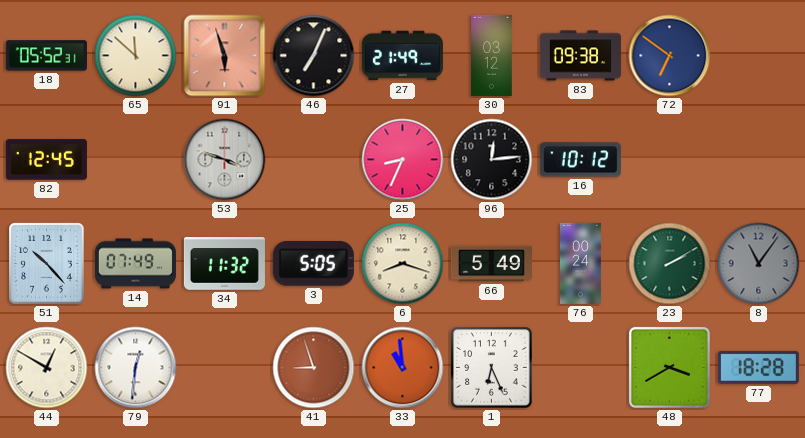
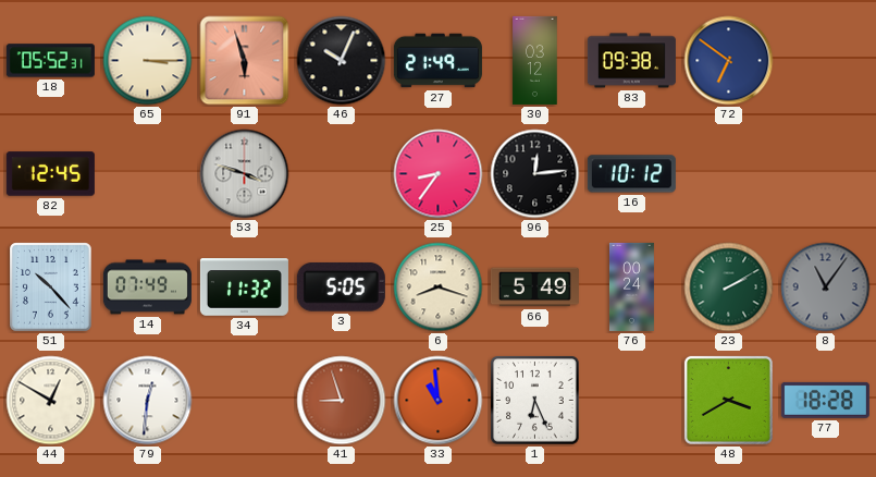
65: 11:52 -> 3:15
46: 7:04 -> 10:04
25: 8:34 -> 8:36
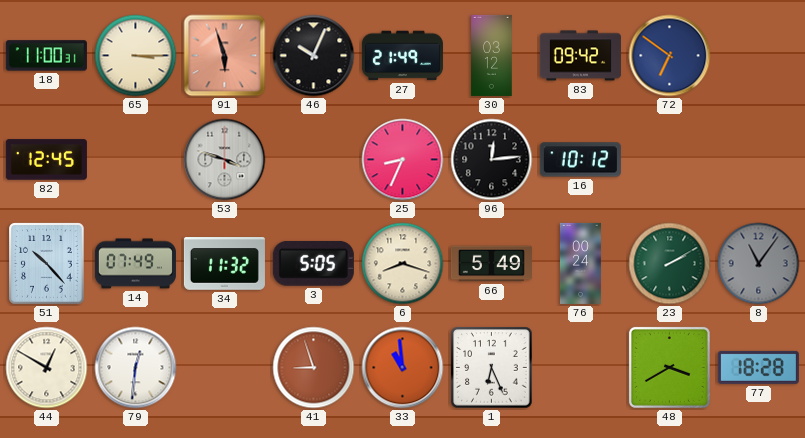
18: 05:52 -> 11:00
83: 09:38 -> 09:42
25: 8:36 -> 8:34
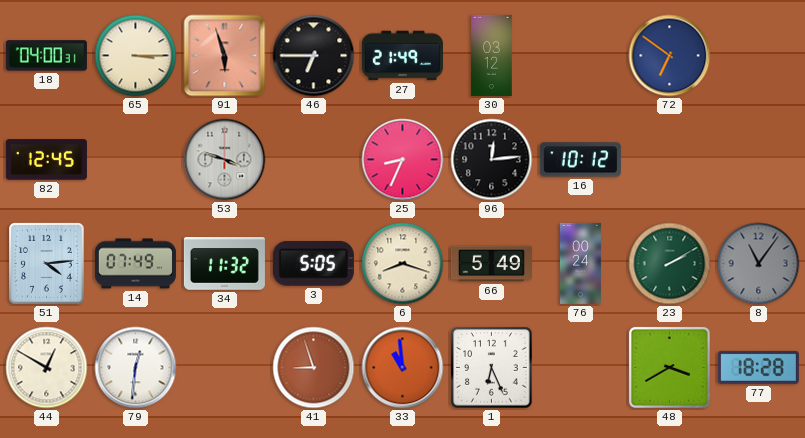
18: 11:00 -> 04:00
46: 10:04 -> 6:45
83: 09:42 -> none
51: 10:23 -> 4:14
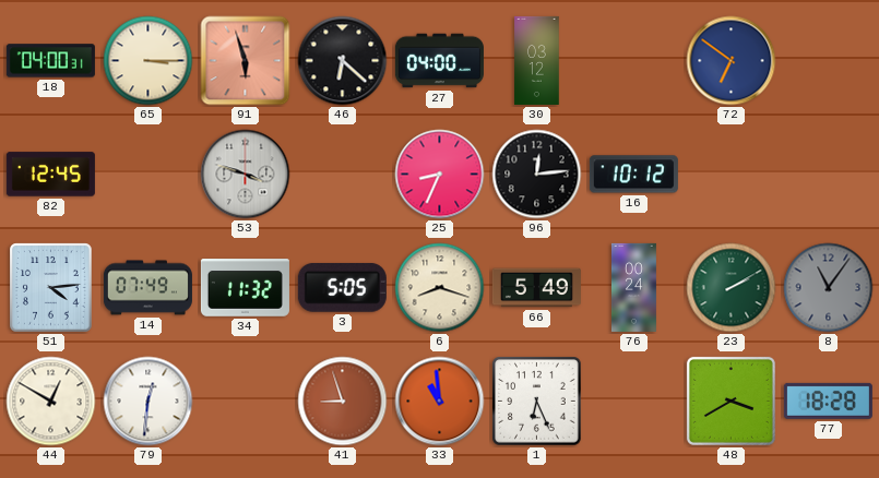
46: 6:45 -> 6:22
27: 21:49 -> 04:00
